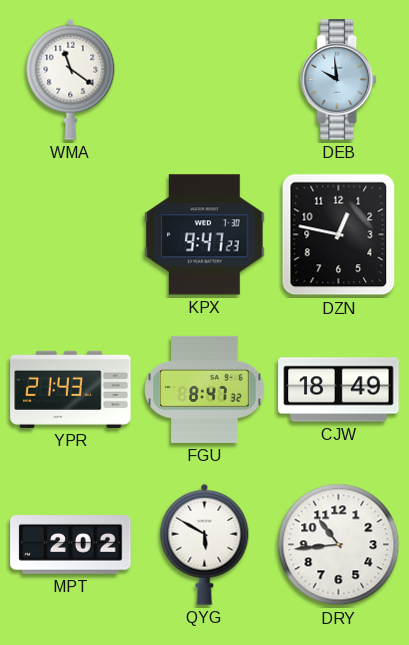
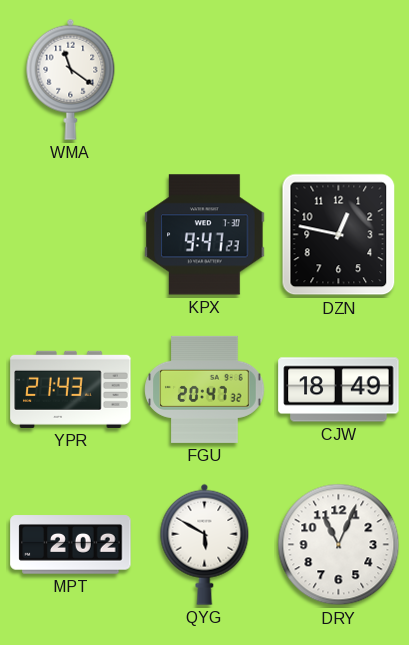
DEB: 9:59 -> none
FGU: 8:47 -> 20:47
DRY: 10:44 -> 11:04
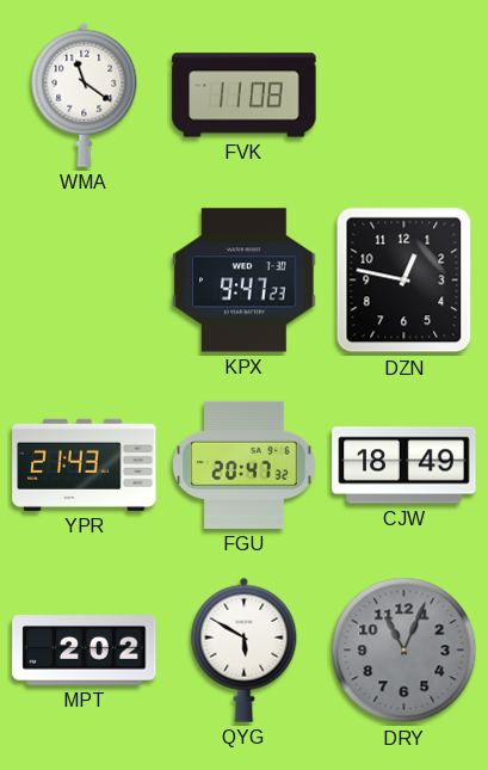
FVK: none -> 11:08
DRY dial: white -> grey
